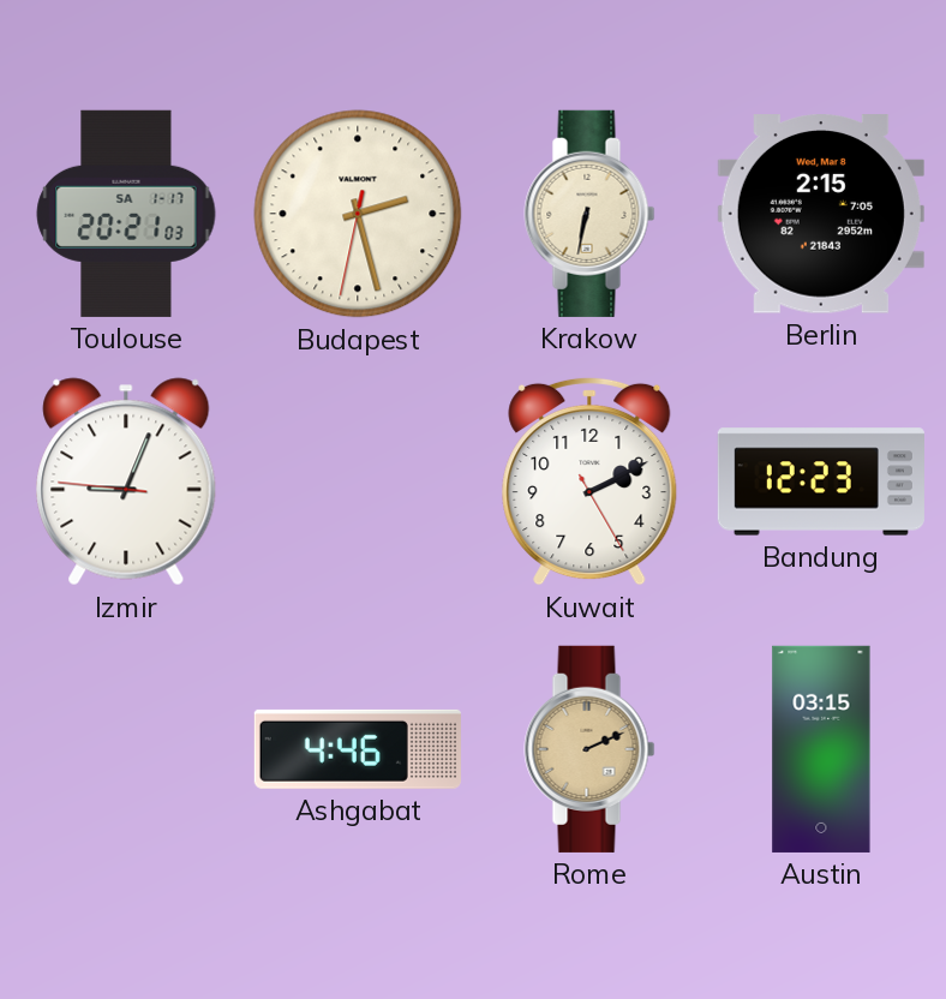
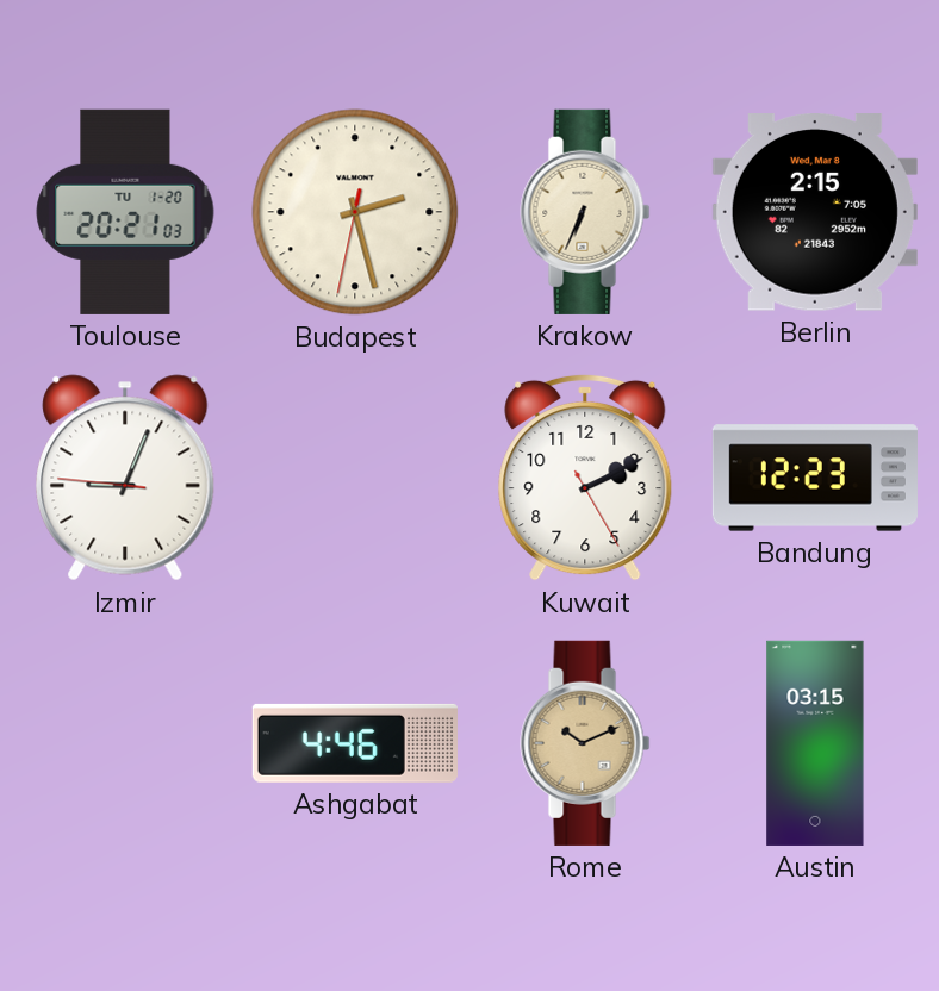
Toulouse date: SA 1-17 -> TU 1-20
Krakow: 6:32 -> 6:34
Rome: 2:11 -> 10:11
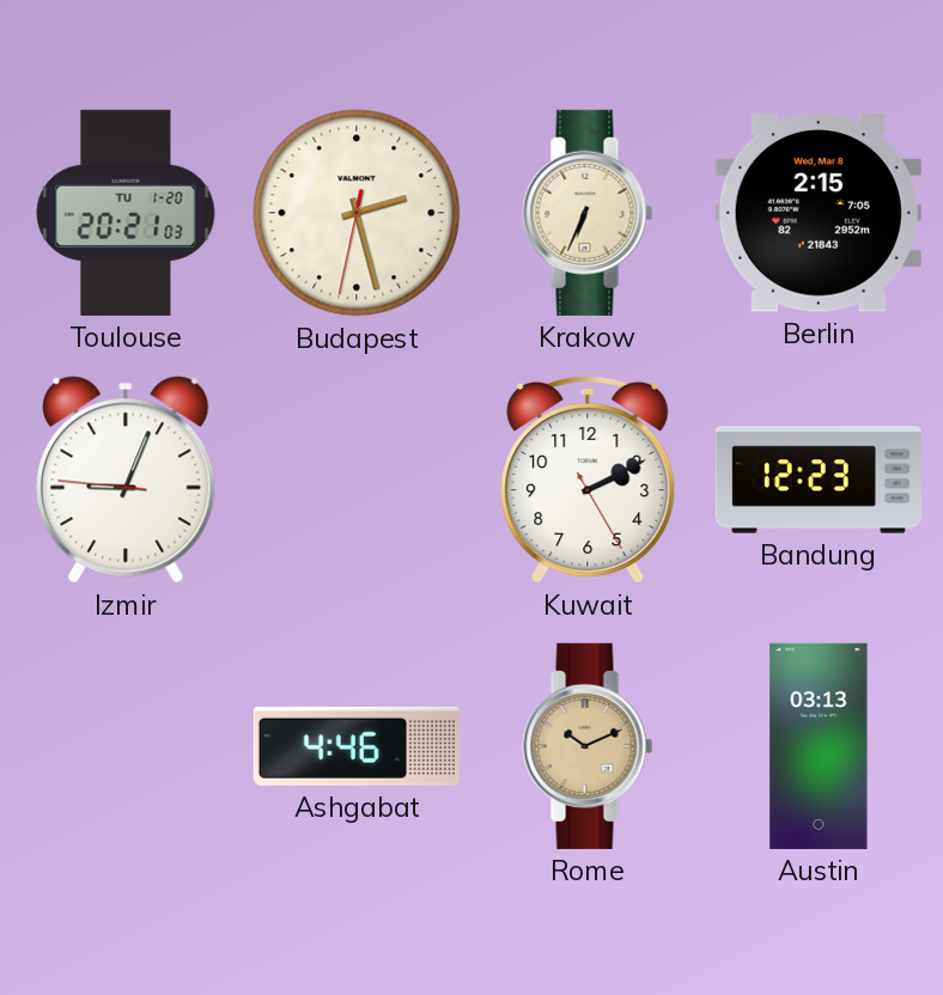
Austin: 03:15 -> 03:13
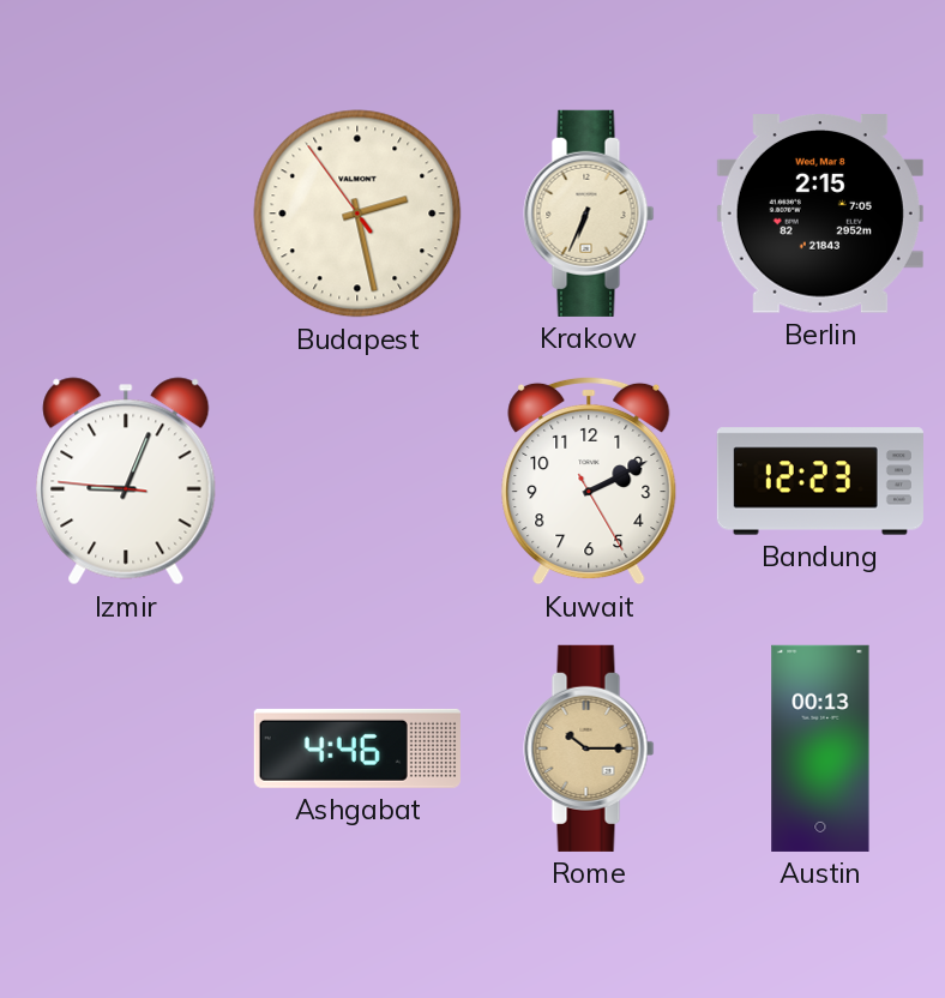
Toulouse: 20:21 -> none
Budapest: 2:27:32 -> 2:27:54
Rome: 10:11 -> 10:15
Austin: 03:13 -> 00:13
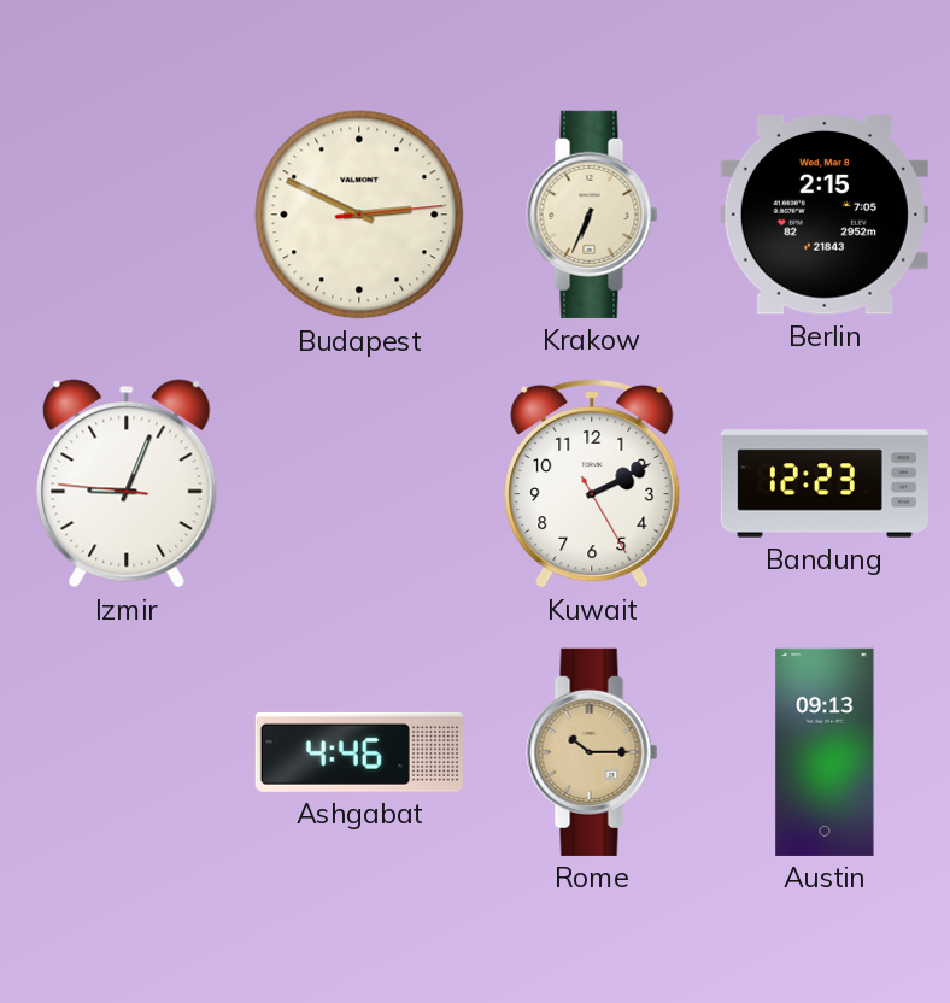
Budapest: 2:27 -> 2:49
Austin: 00:13 -> 09:13
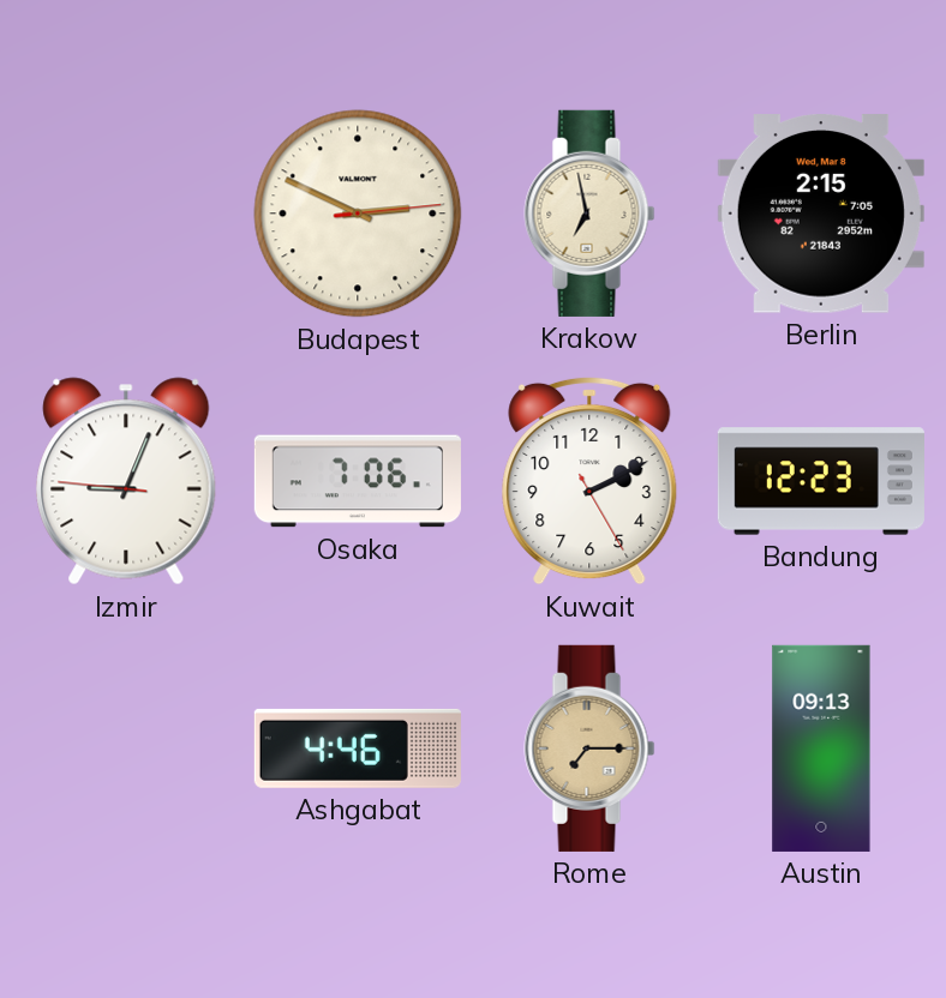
Krakow: 6:34 -> 6:58
Osaka: none -> 7:06
Rome: 10:15 -> 7:15
